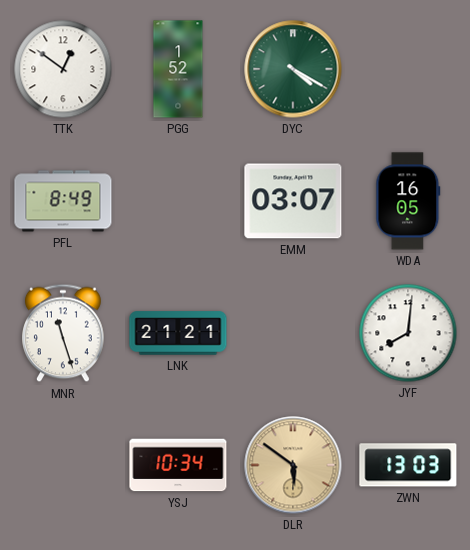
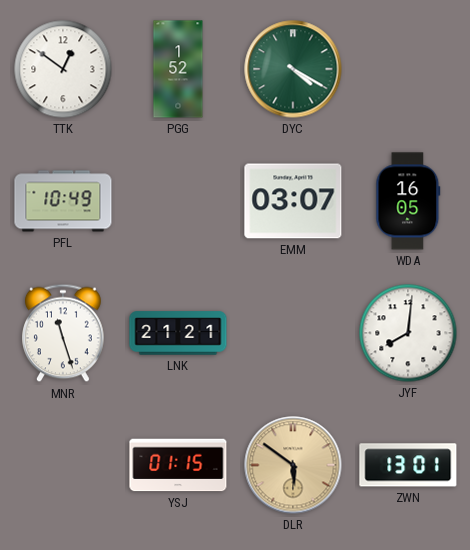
PFL: 8:49 -> 10:49
YSJ: 10:34 -> 01:15
ZWN: 13:03 -> 13:01
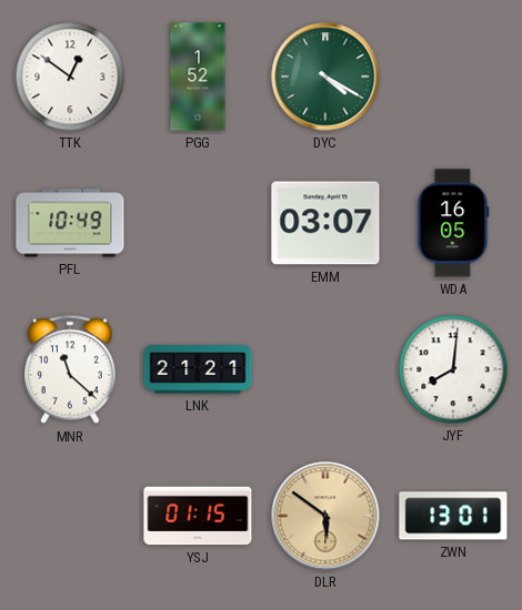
MNR: 11:27 -> 11:22
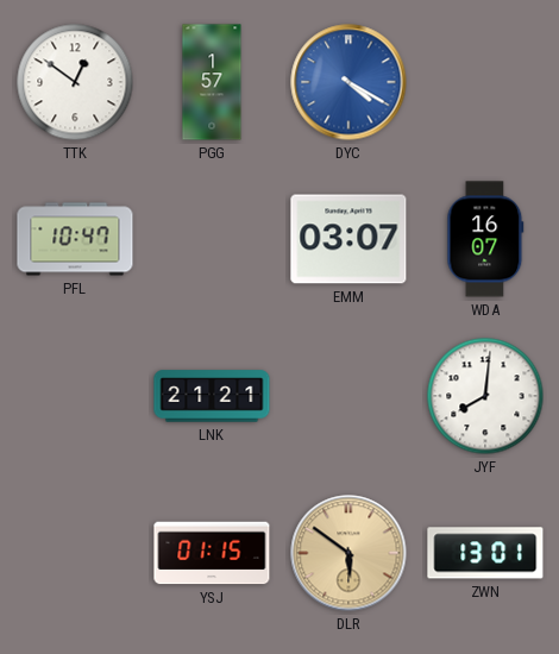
PGG: 1:52 -> 1:57
DYC dial: green -> blue
PFL: 10:49 -> 10:47
WDA: 16:05 -> 16:07
MNR: 11:22 -> none
